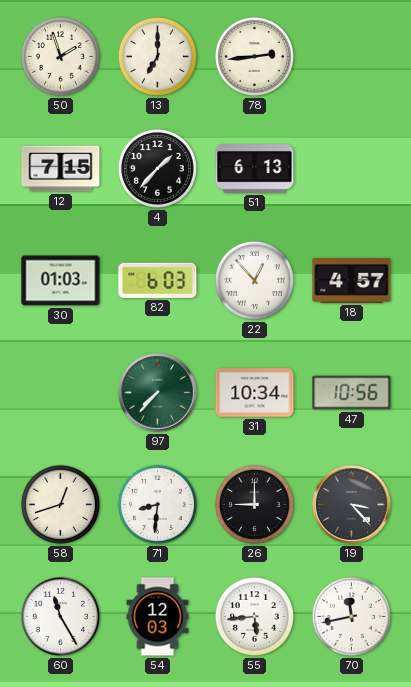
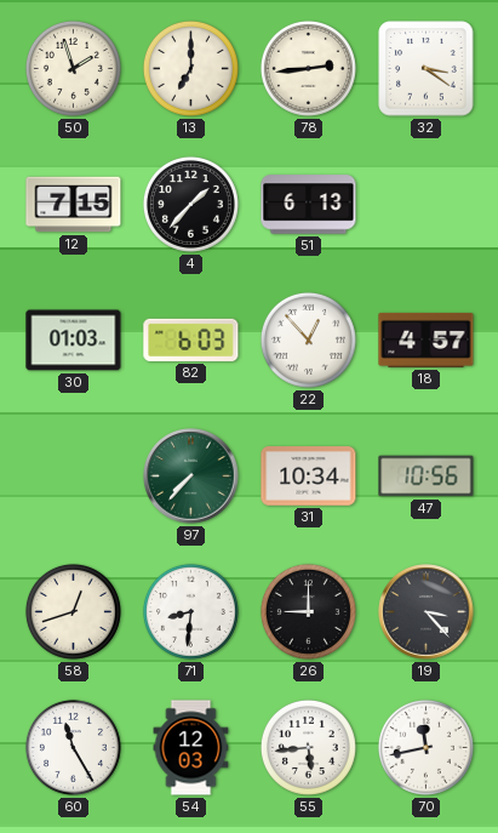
32: none -> 3:21
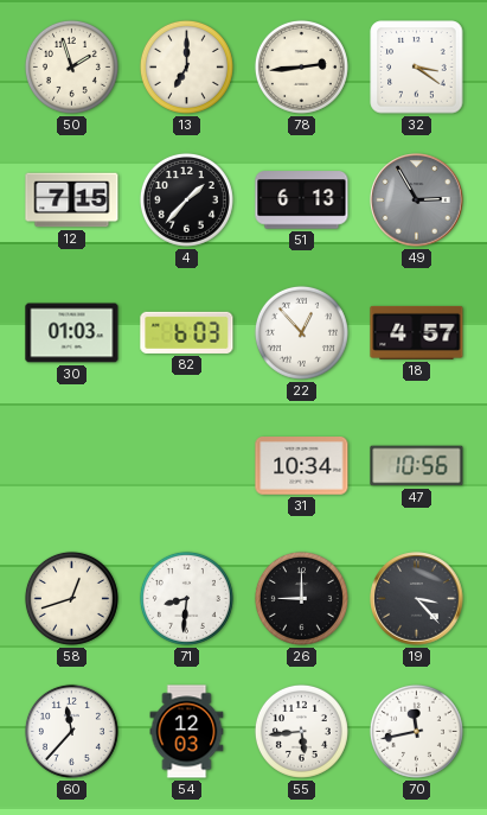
49: none -> 2:55
97: 7:37 -> none
60: 11:25 -> 11:37
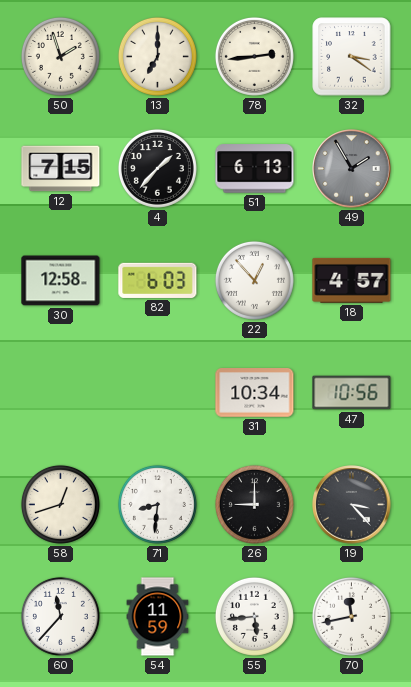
49: 2:55 -> 1:55
30: 01:03 -> 12:58
54: 12:03 -> 11:59
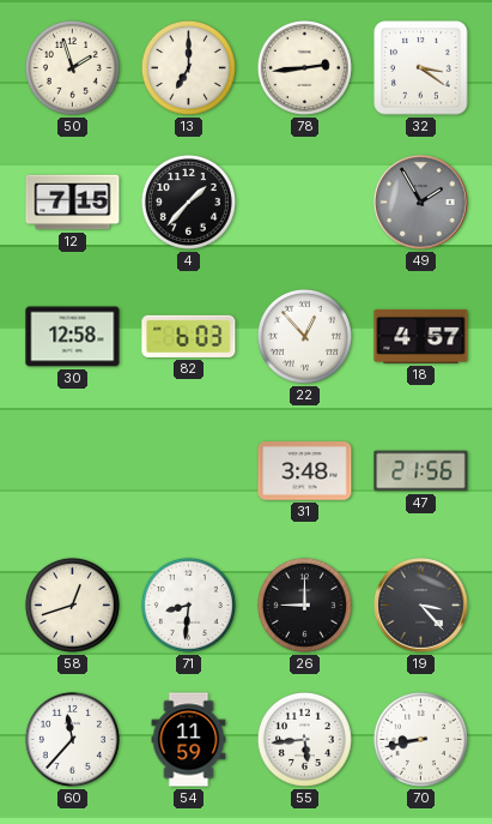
51: 6:13 -> none
31: 10:34 -> 3:48
47: 10:56 -> 21:56
70: 11:43 -> 8:43
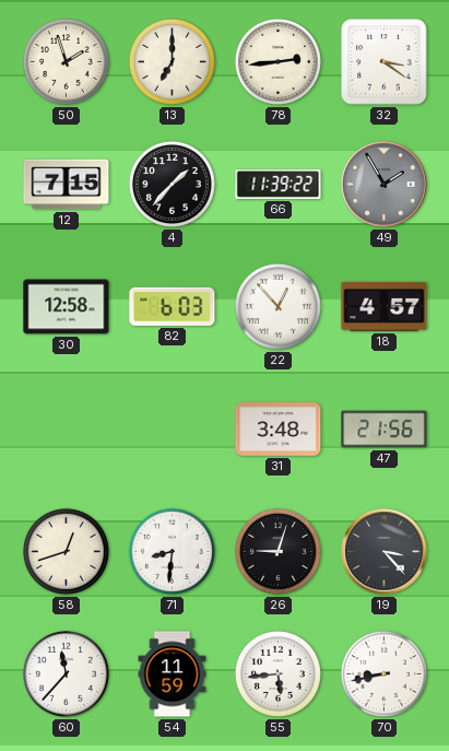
66: none -> 11:39
26: 9:00 -> 9:03
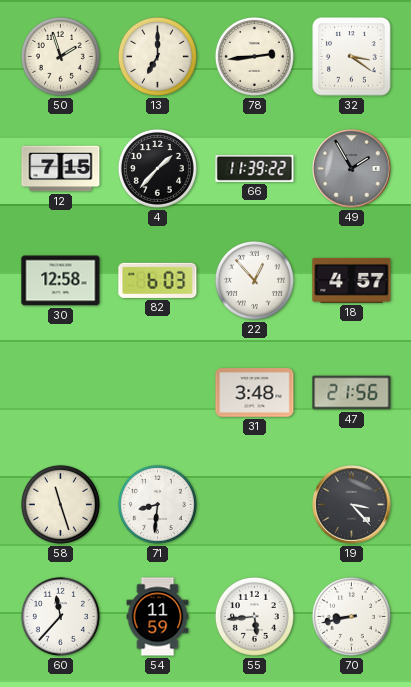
58: 12:42 -> 11:27
26: 9:03 -> none
